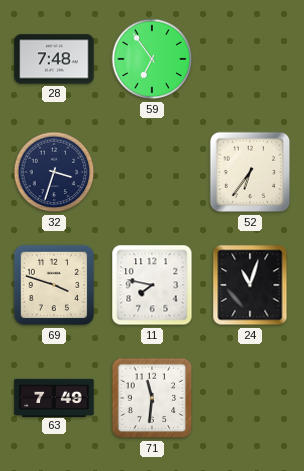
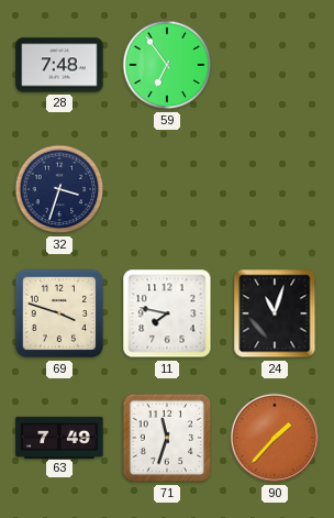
52: 6:36 -> none
71: 11:31 -> 11:33
90: none -> 1:37
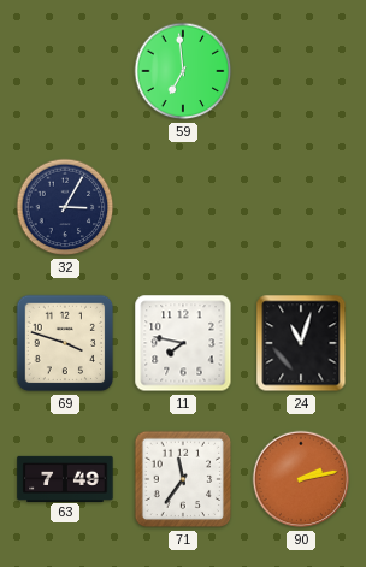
28: 7:48 -> none
59: 6:54 -> 6:59
32: 3:33 -> 3:05
71: 11:33 -> 11:36
90: 1:37 -> 2:13
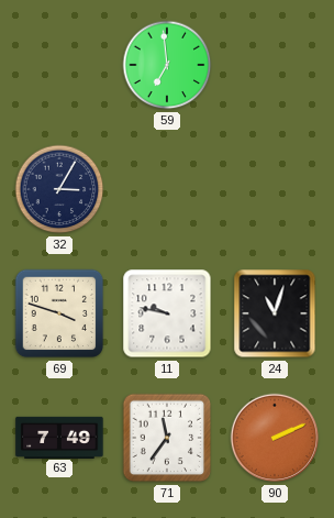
11: 7:47 -> 9:47
90: 2:13 -> 2:11
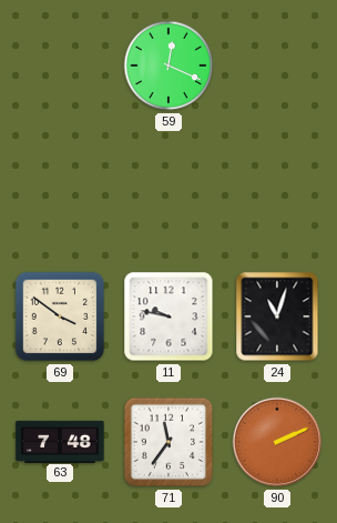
59: 6:59 -> 12:19
32: 3:05 -> none
69: 3:48 -> 3:51
63: 7:49 -> 7:48
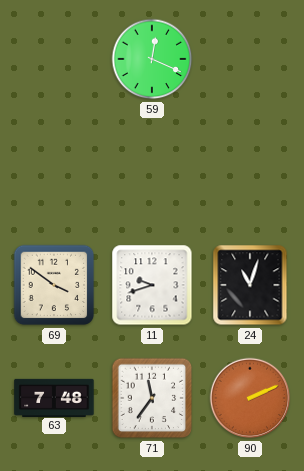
11: 9:47 -> 9:42
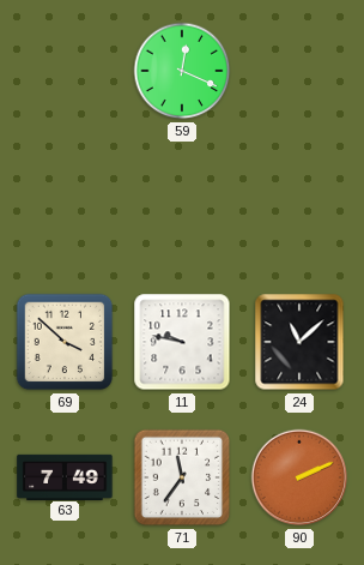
69: 3:51 -> 3:52
11: 9:42 -> 9:47
24: 11:03 -> 11:08
63: 7:48 -> 7:49
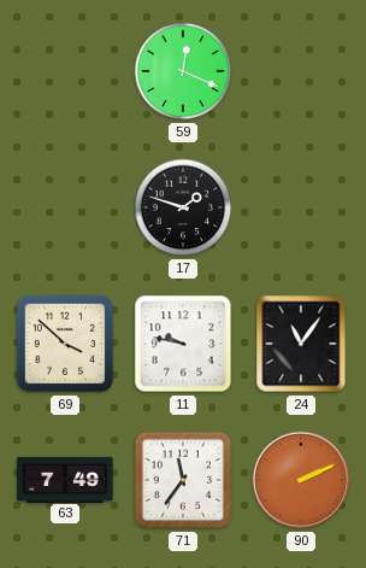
17: none -> 1:48
24: 11:08 -> 11:06
